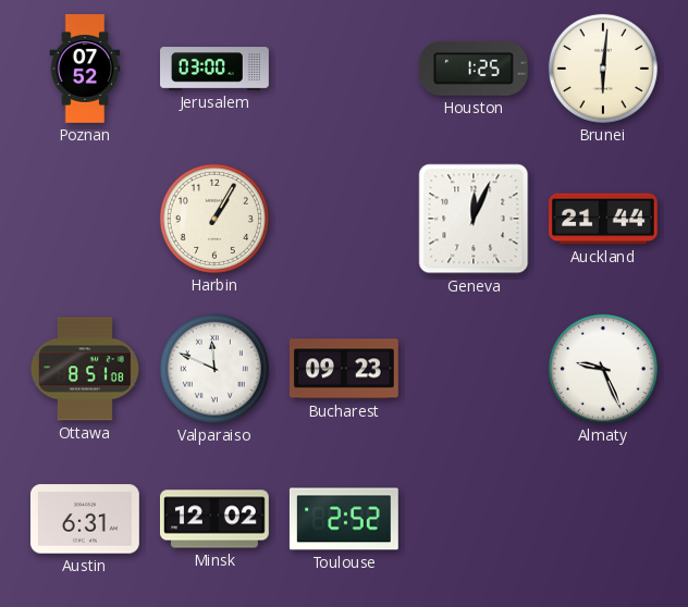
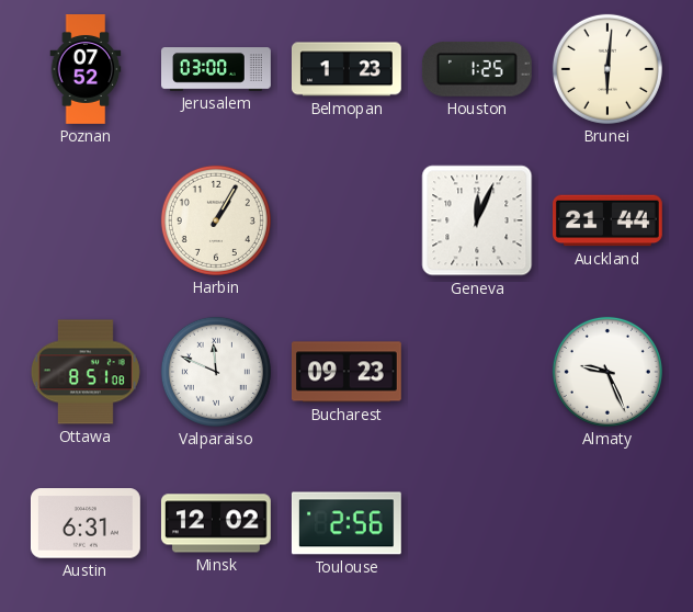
Belmopan: none -> 1:23
Toulouse: 2:52 -> 2:56
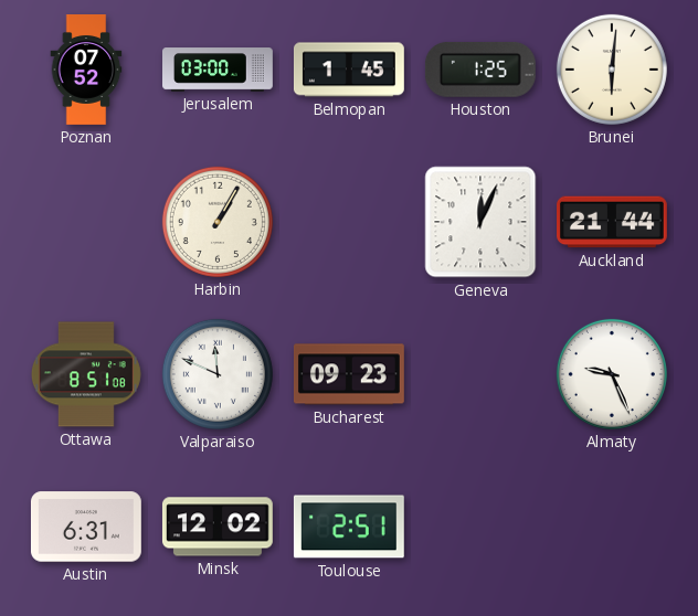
Belmopan: 1:23 -> 1:45
Toulouse: 2:56 -> 2:51
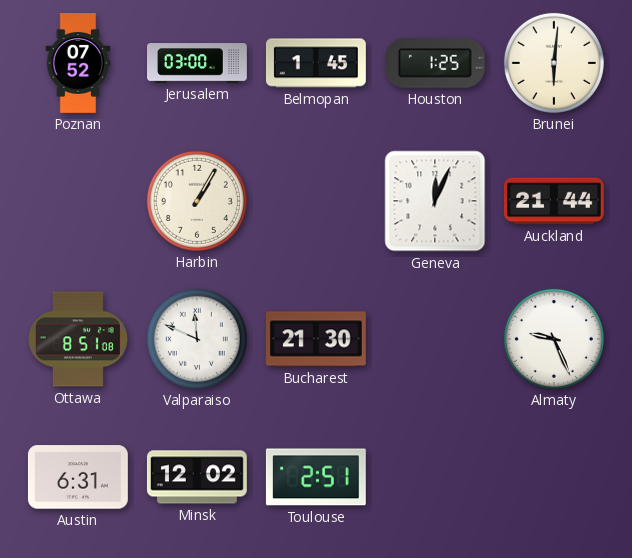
Bucharest: 09:23 -> 21:30
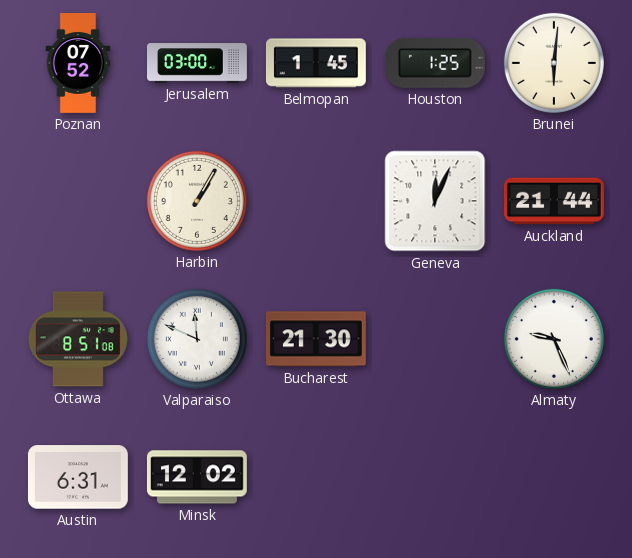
Toulouse: 2:51 -> none
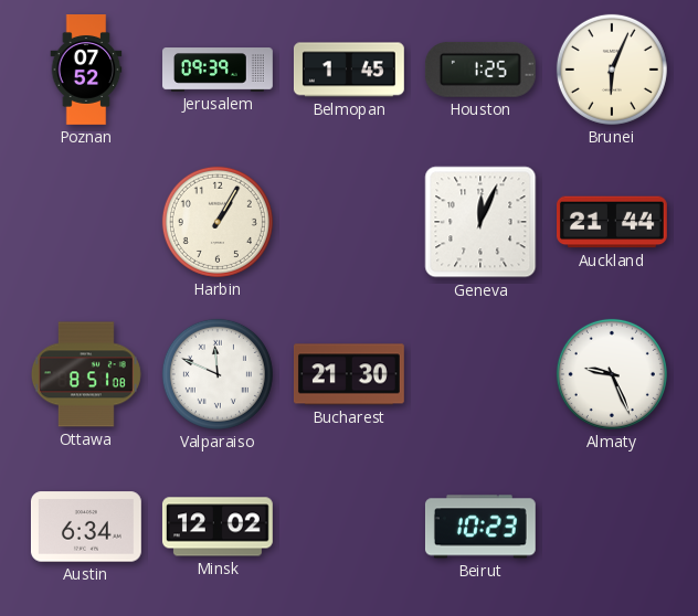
Jerusalem: 03:00 -> 09:39
Brunei: 6:01 -> 6:04
Austin: 6:31 -> 6:34
Beirut: none -> 10:23
